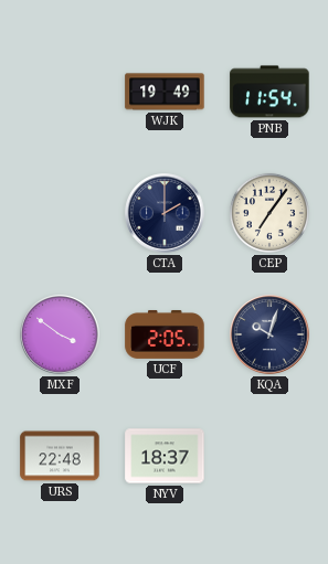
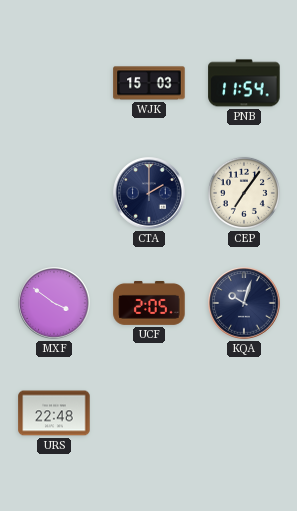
WJK: 19:49 -> 15:03
NYV: 18:37 -> none
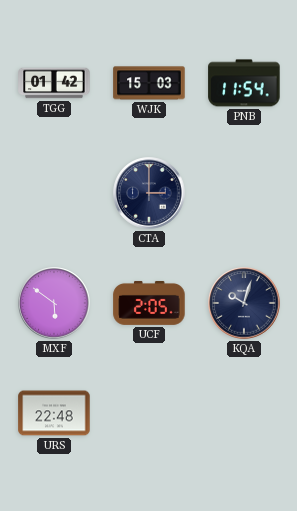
TGG: none -> 01:42
CTA: 2:00 -> 3:00
CEP: 7:06 -> none
MXF: 3:51 -> 5:51
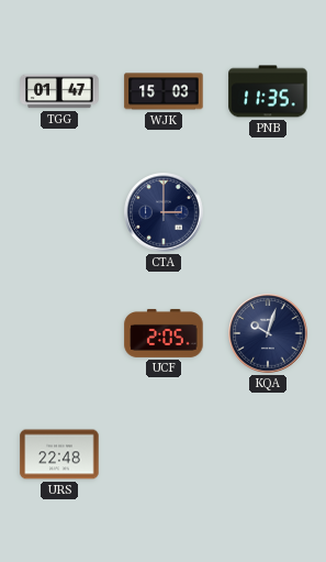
TGG: 01:42 -> 01:47
PNB: 11:54 -> 11:35
MXF: 5:51 -> none
